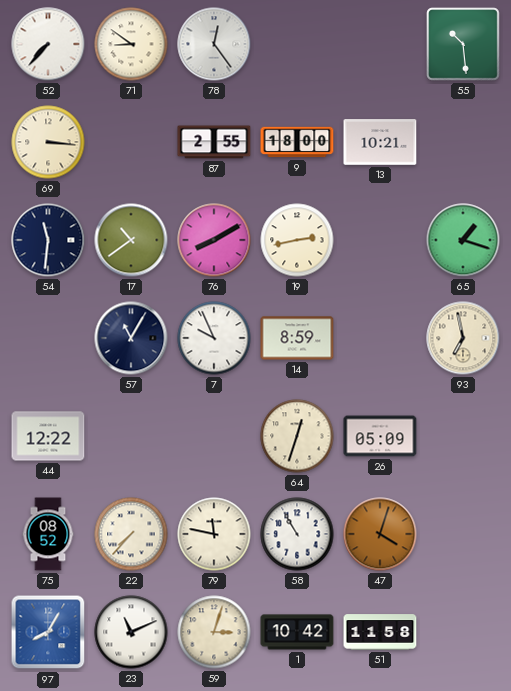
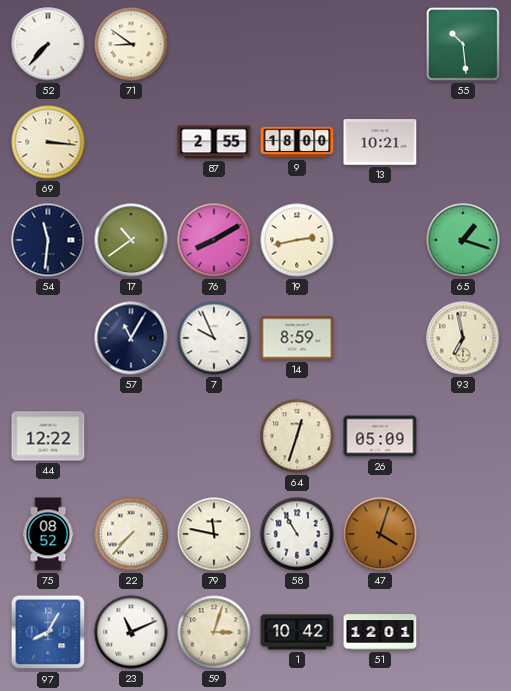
78: 12:24 -> none
51: 11:58 -> 12:01
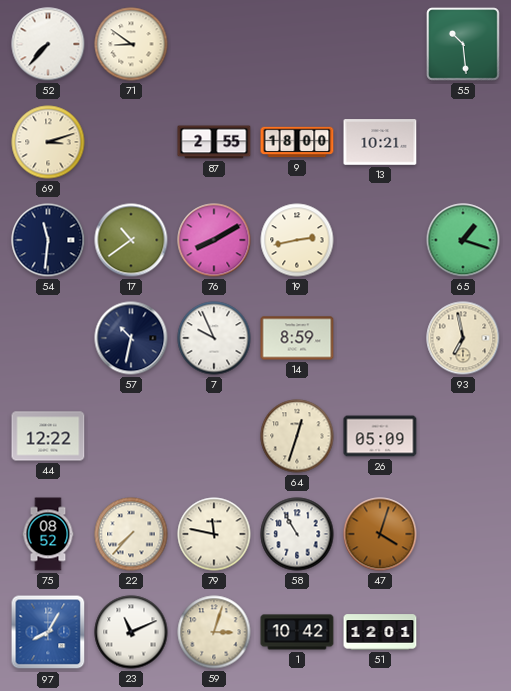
69: 3:16 -> 3:12
57: 11:05 -> 10:32
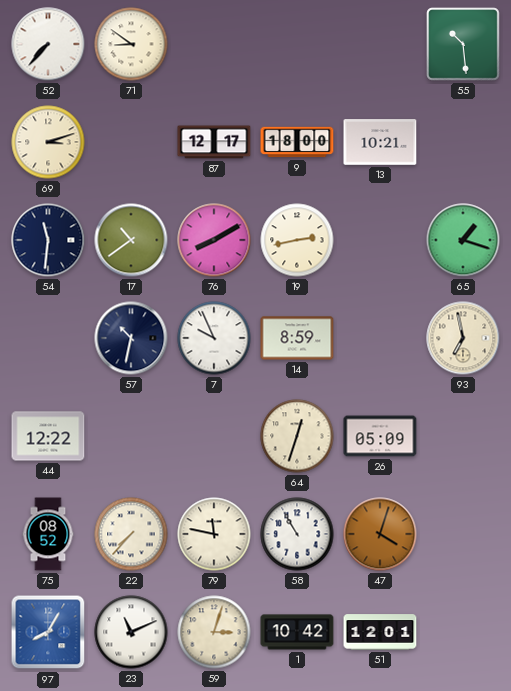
87: 2:55 -> 12:17
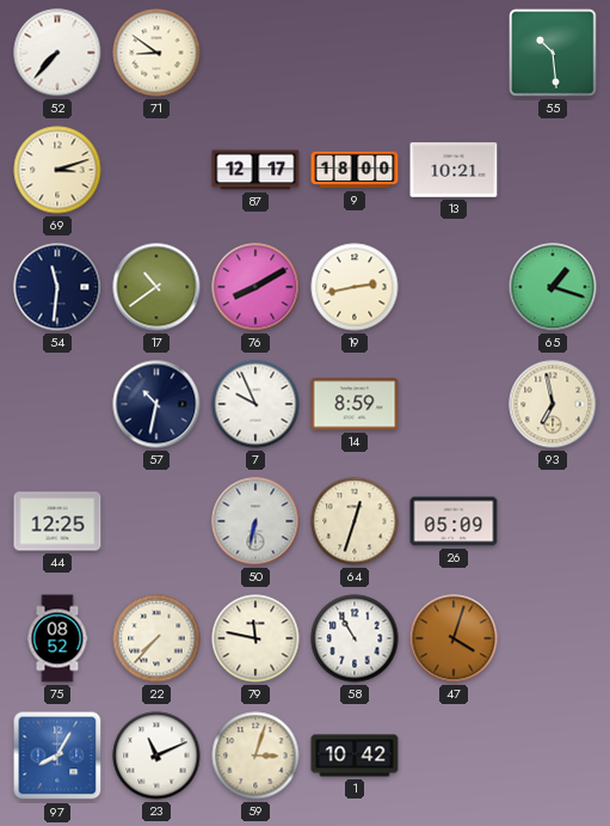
44: 12:22 -> 12:25
50: none -> 6:32
51: 12:01 -> none
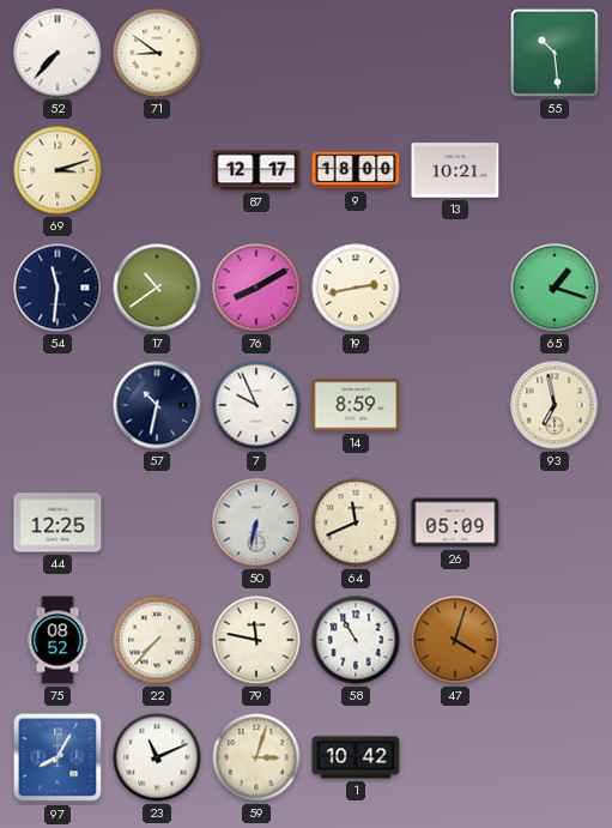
64: 12:33 -> 11:41
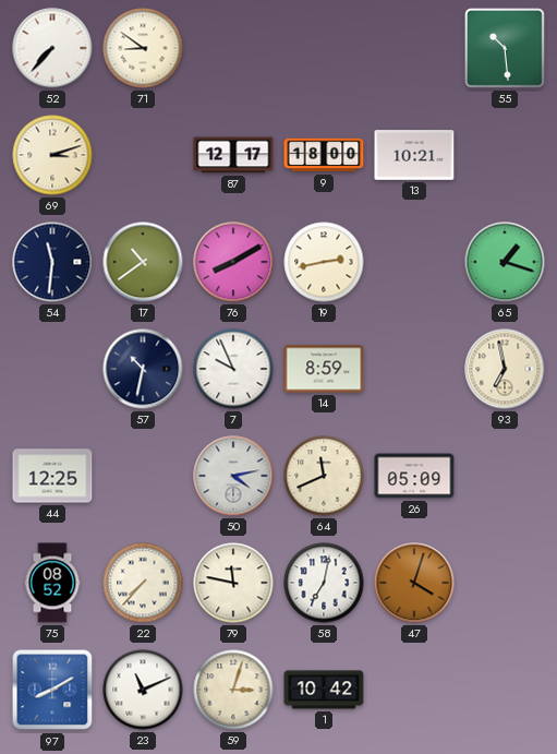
50: 6:32 -> 4:13
58: 10:55 -> 7:02
97: 8:05 -> 8:10
